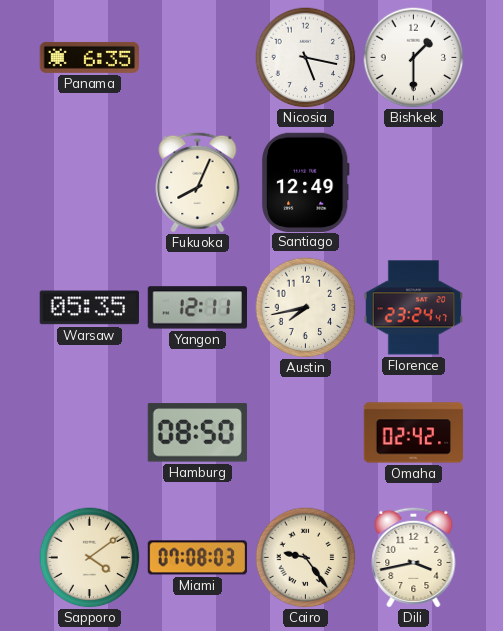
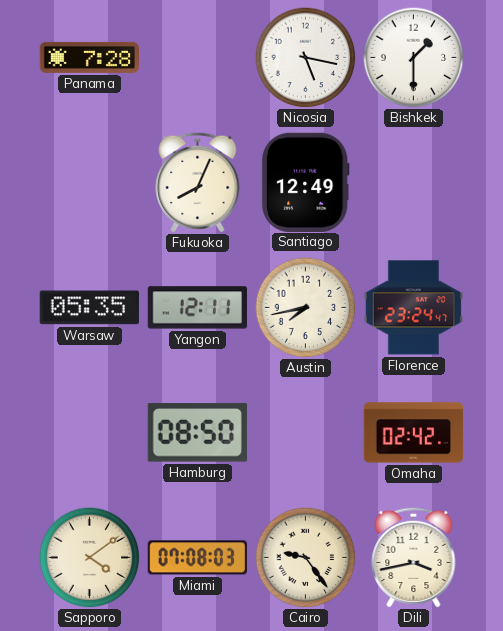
Panama: 6:35 -> 7:28
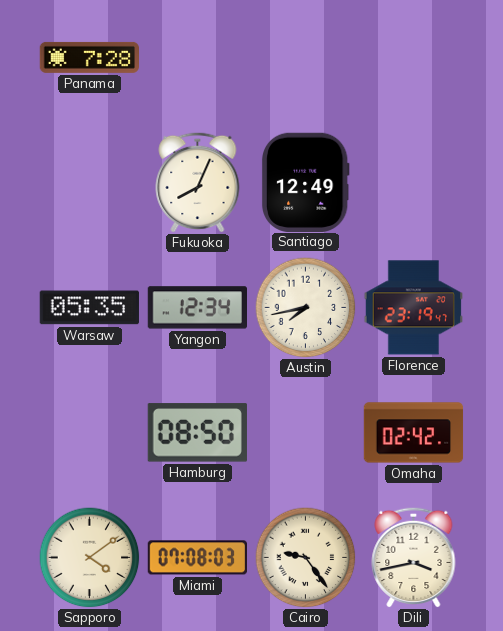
Nicosia: 5:17 -> none
Bishkek: 1:30 -> none
Yangon: 12:11 -> 12:34
Florence: 23:24 -> 23:19
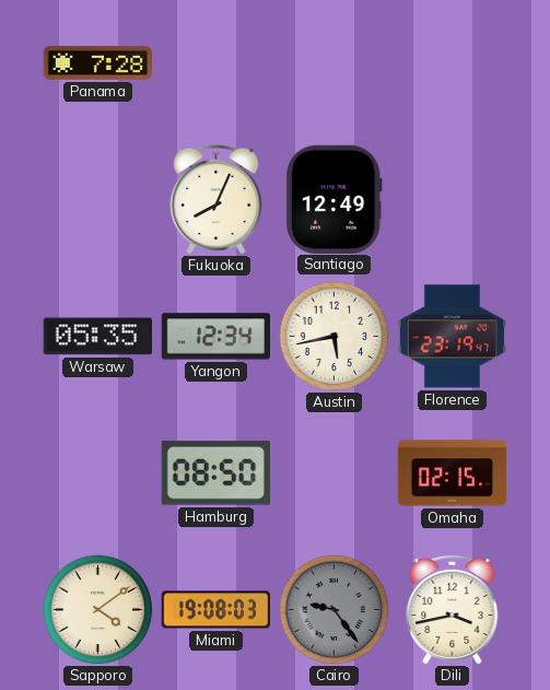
Austin: 7:43 -> 5:43
Omaha: 02:42 -> 02:15
Miami: 07:08 -> 19:08
Cairo dial: cream -> grey
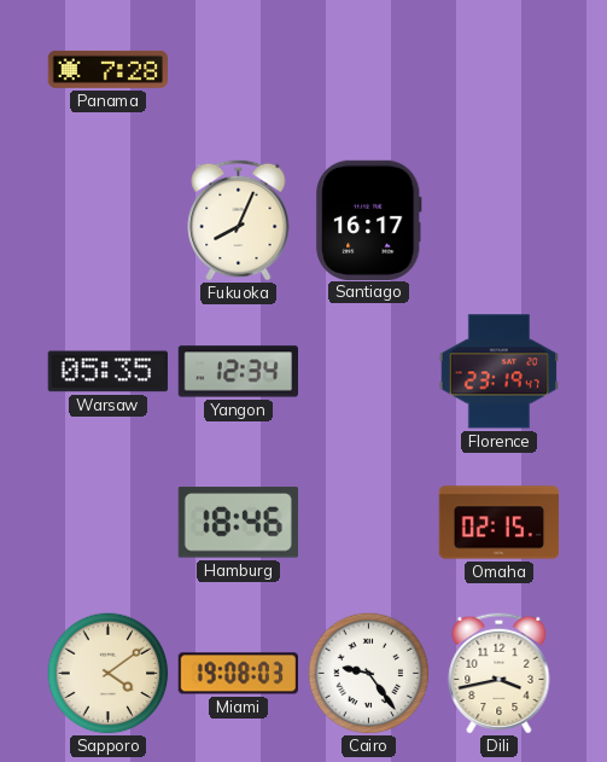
Santiago: 12:49 -> 16:17
Austin: 5:43 -> none
Hamburg: 08:50 -> 18:46
Cairo dial: grey -> white
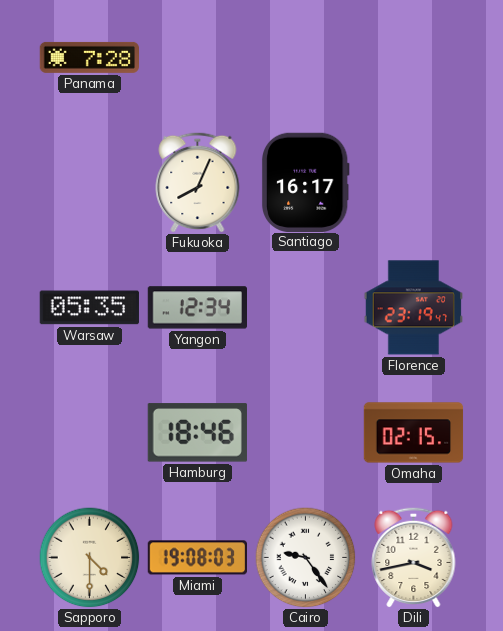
Sapporo: 4:09 -> 4:30
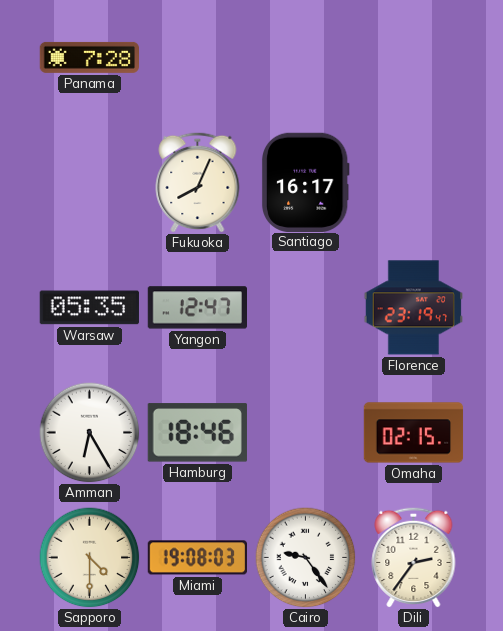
Yangon: 12:34 -> 12:47
Amman: none -> 6:25
Dili: 3:43 -> 2:36
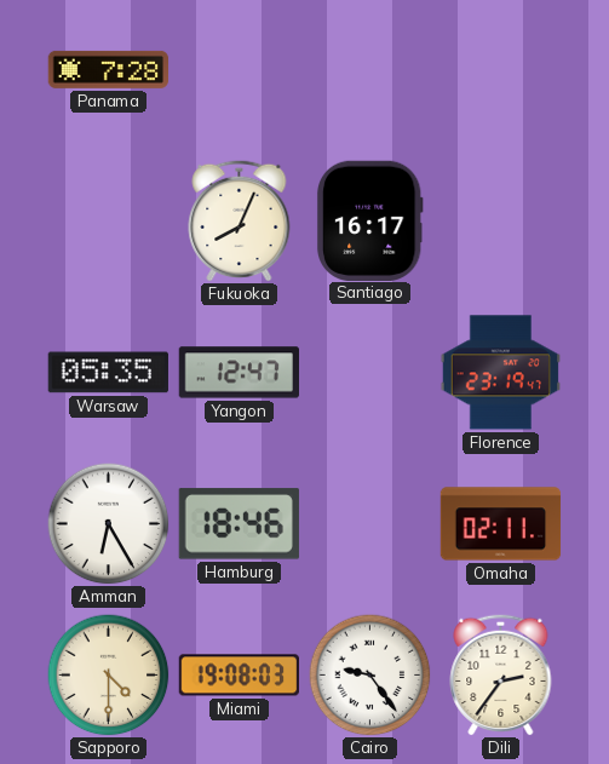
Omaha: 02:15 -> 02:11
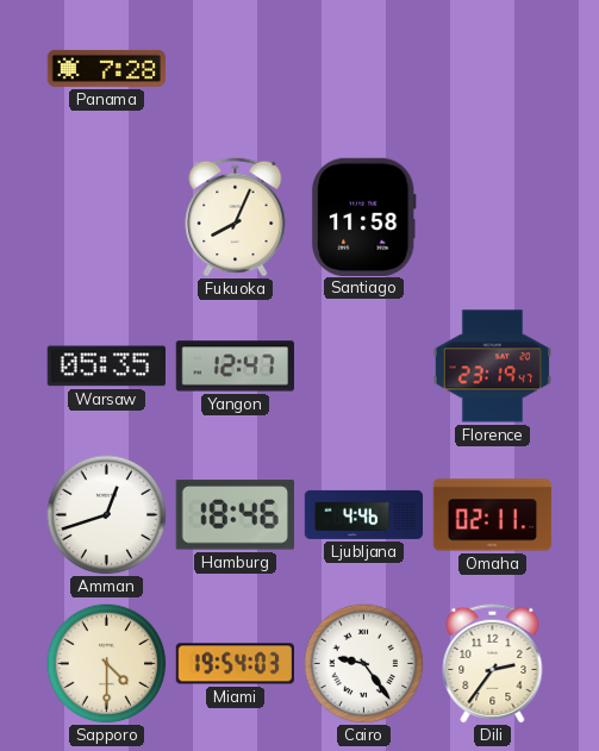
Santiago: 16:17 -> 11:58
Amman: 6:25 -> 12:42
Ljubljana: none -> 4:46
Miami: 19:08 -> 19:54
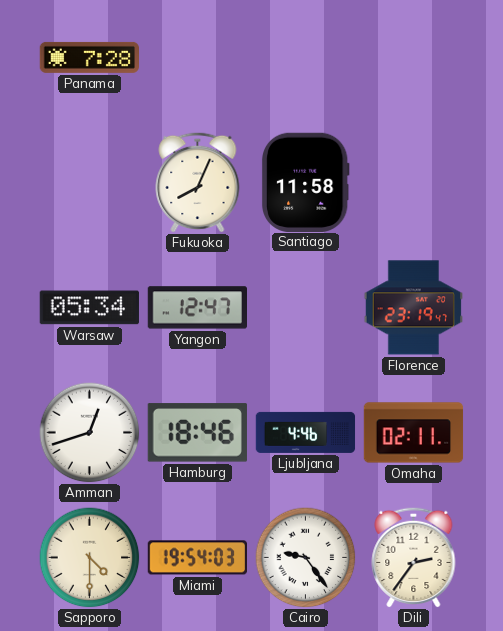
Warsaw: 05:35 -> 05:34
